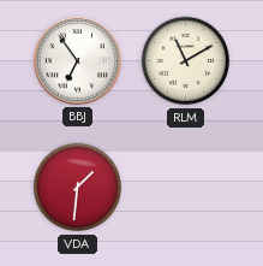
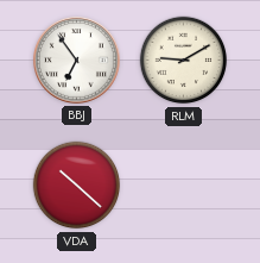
RLM: 11:10 -> 9:10
VDA: 1:31 -> 10:22
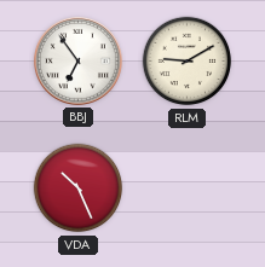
VDA: 10:22 -> 10:26
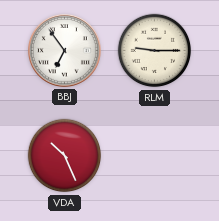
RLM: 9:10 -> 9:15
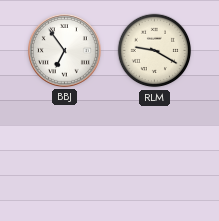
RLM: 9:15 -> 9:20
VDA: 10:26 -> none
